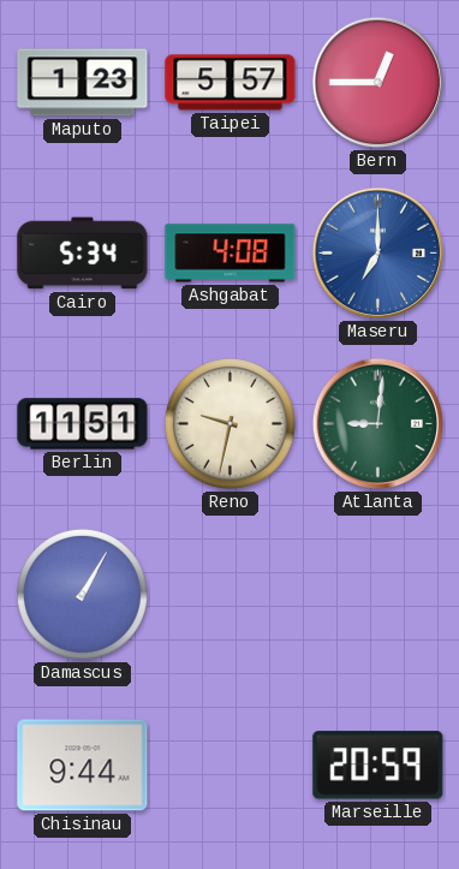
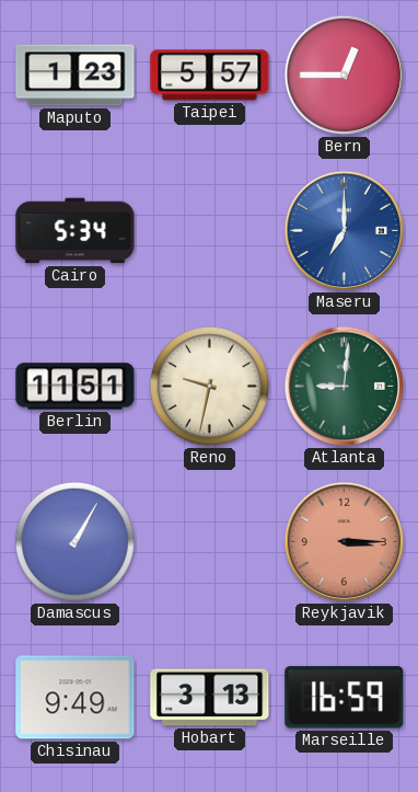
Ashgabat: 4:08 -> none
Reykjavik: none -> 3:15
Chisinau: 9:44 -> 9:49
Hobart: none -> 3:13
Marseille: 20:59 -> 16:59
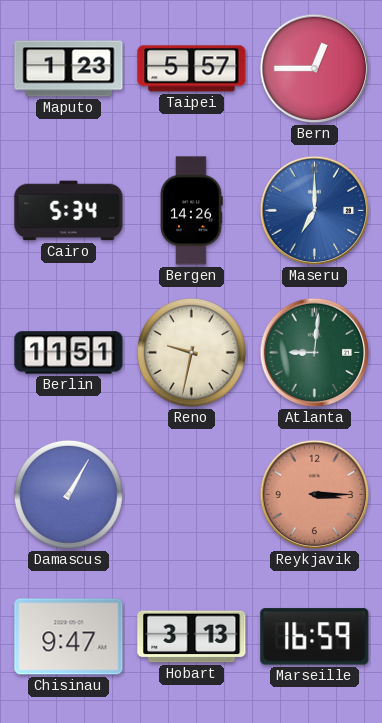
Bergen: none -> 14:26
Chisinau: 9:49 -> 9:47
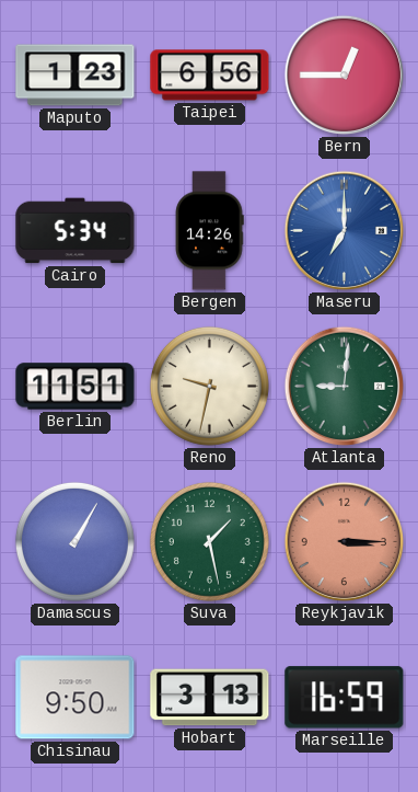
Taipei: 5:57 -> 6:56
Suva: none -> 1:28
Chisinau: 9:47 -> 9:50
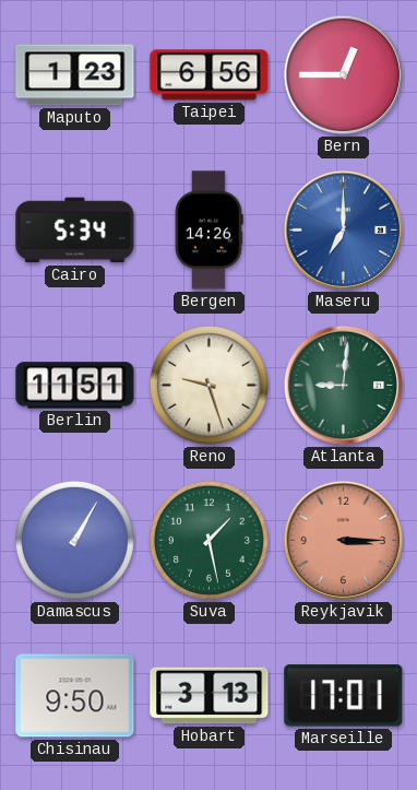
Reno: 9:32 -> 9:27
Marseille: 16:59 -> 17:01
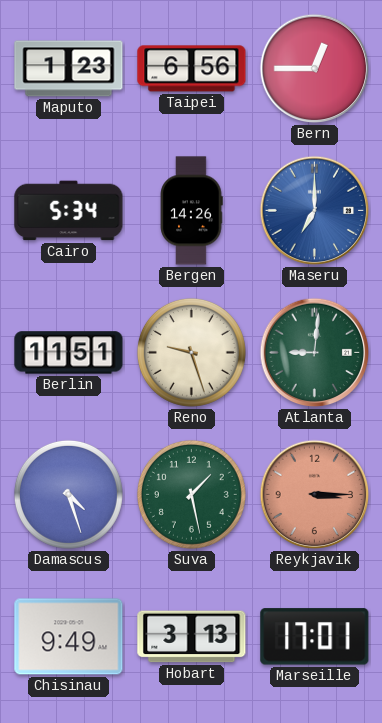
Damascus: 1:05 -> 4:27
Chisinau: 9:50 -> 9:49
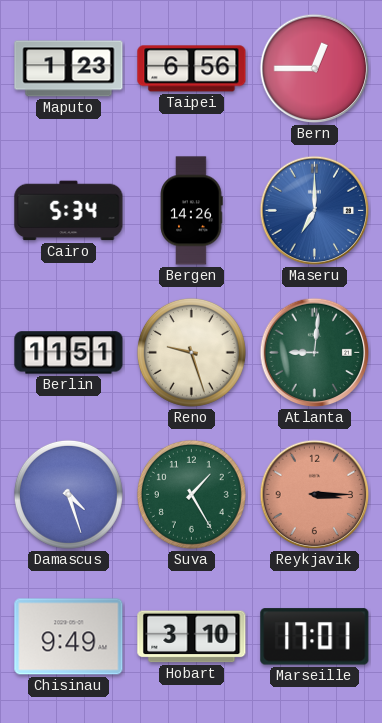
Suva: 1:28 -> 1:25
Hobart: 3:13 -> 3:10
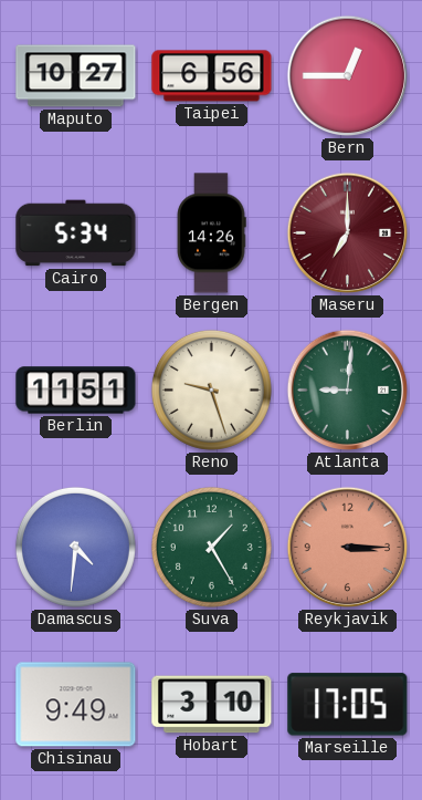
Maputo: 1:23 -> 10:27
Maseru dial: blue -> burgundy
Damascus: 4:27 -> 4:31
Marseille: 17:01 -> 17:05
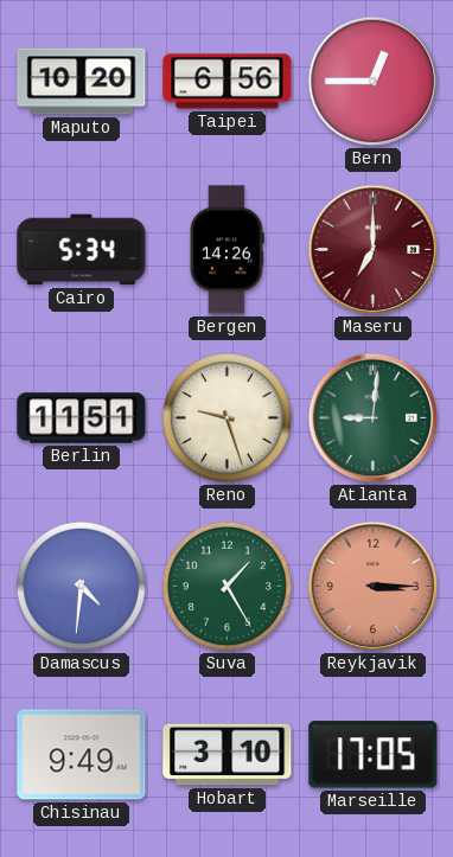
Maputo: 10:27 -> 10:20
